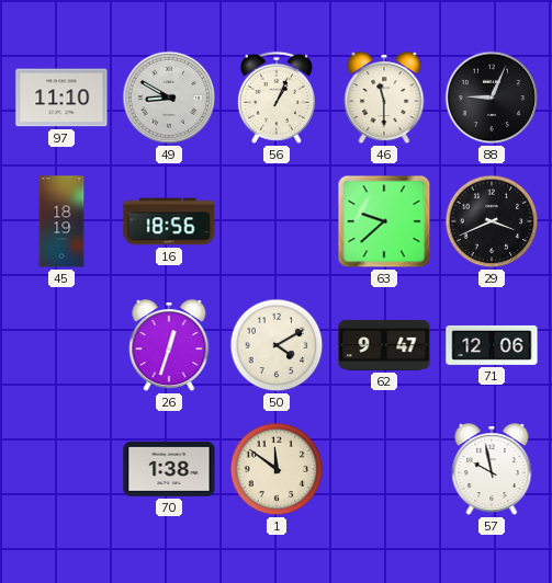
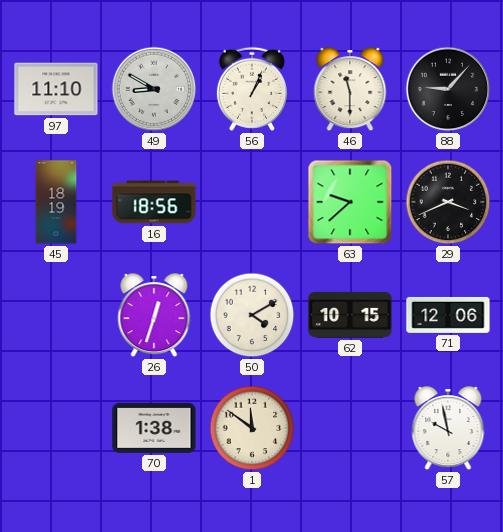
88: 9:04 -> 9:07
62: 9:47 -> 10:15
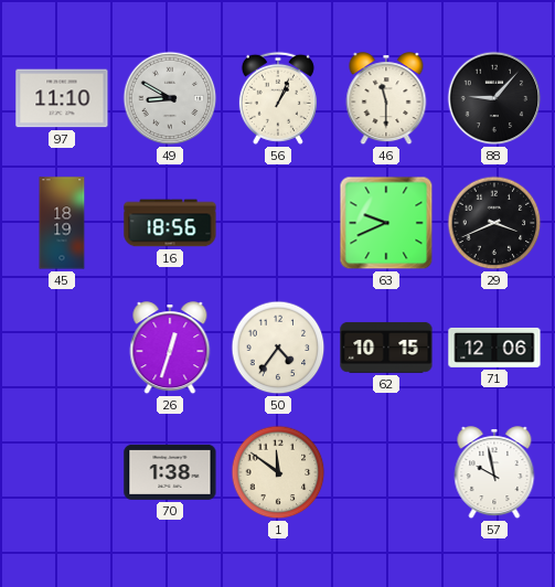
63: 9:38 -> 9:41
50: 4:10 -> 4:36
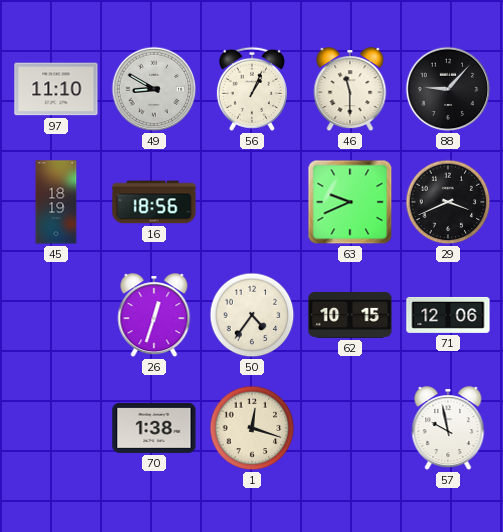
1: 11:51 -> 12:18
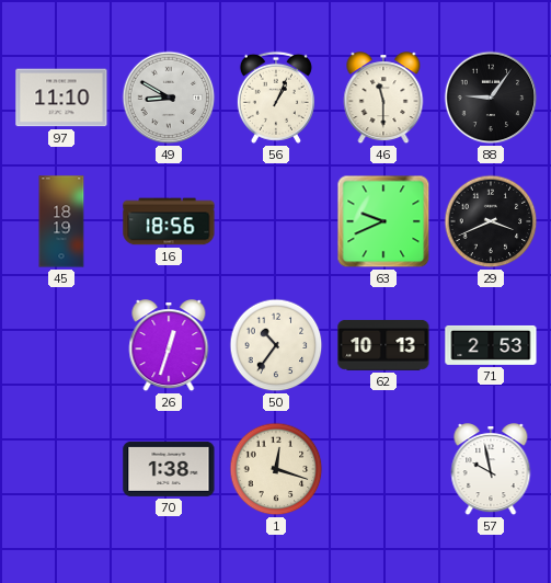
88: 9:07 -> 9:06
50: 4:36 -> 10:36
62: 10:15 -> 10:13
71: 12:06 -> 2:53
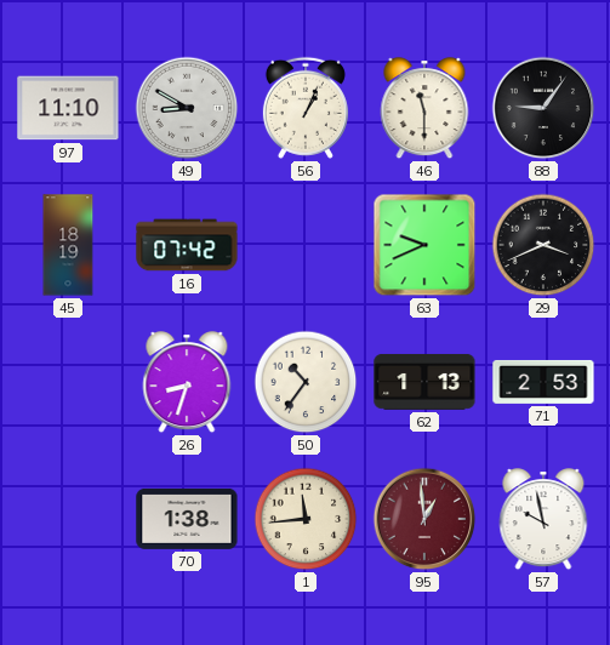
16: 18:56 -> 07:42
26: 12:33 -> 8:33
62: 10:13 -> 1:13
1: 12:18 -> 11:44
95: none -> 12:59
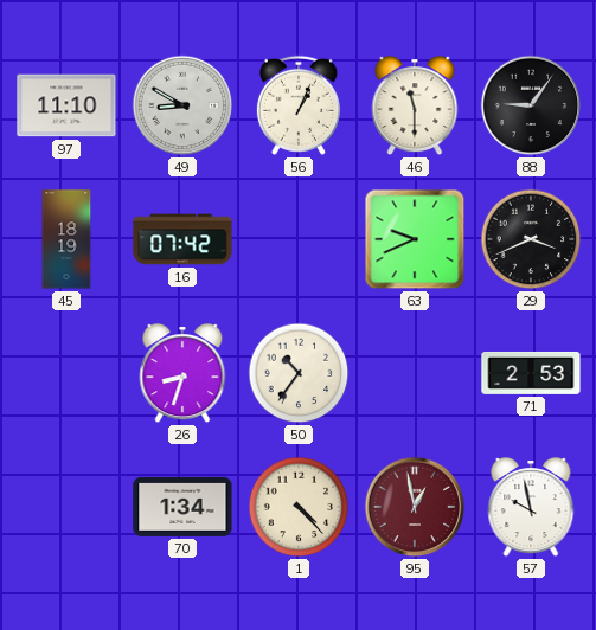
62: 1:13 -> none
70: 1:38 -> 1:34
1: 11:44 -> 4:23
95: 12:59 -> 12:58
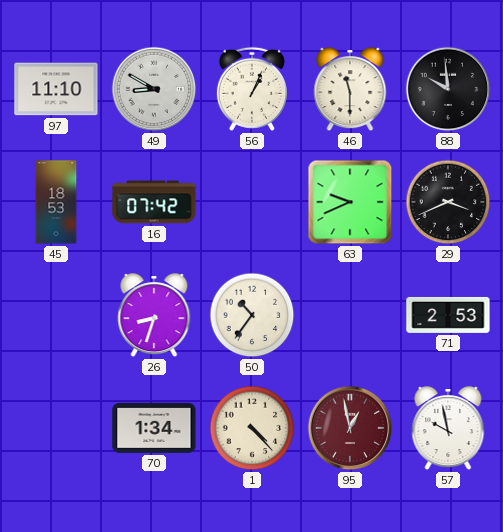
88: 9:06 -> 9:59
45: 18:19 -> 18:53
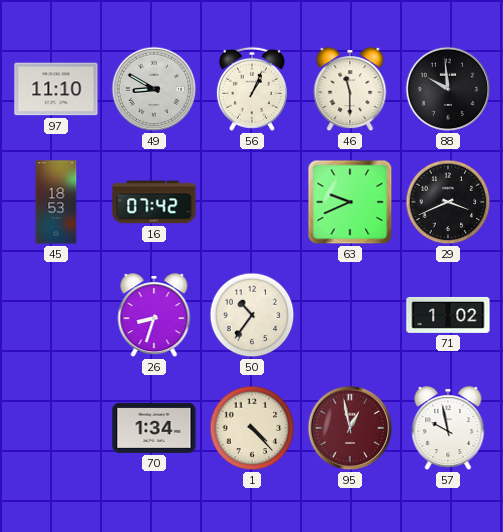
71: 2:53 -> 1:02
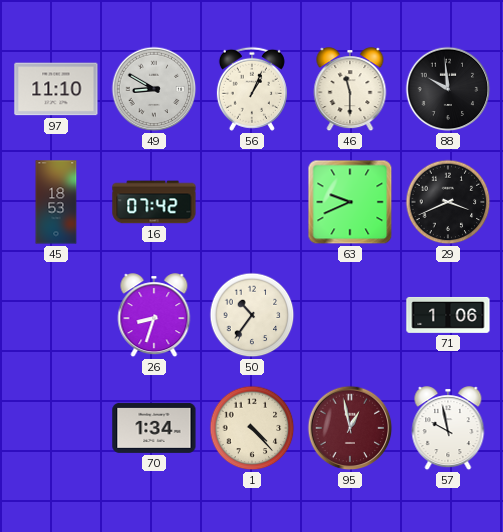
71: 1:02 -> 1:06
